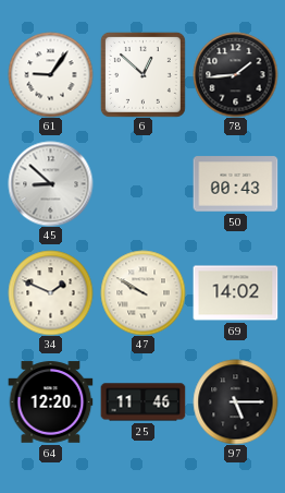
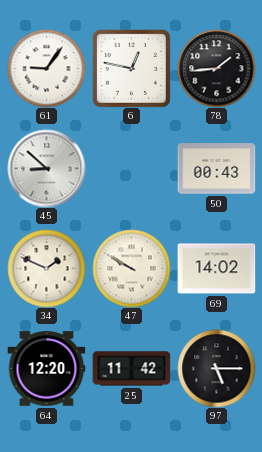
6: 12:52 -> 12:47
25: 11:46 -> 11:42
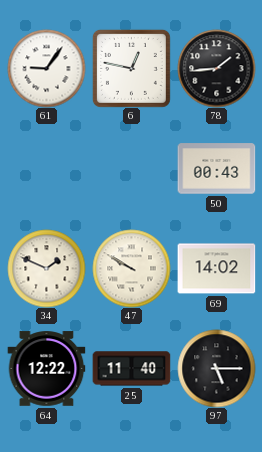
45: 8:52 -> none
64: 12:20 -> 12:22
25: 11:42 -> 11:40
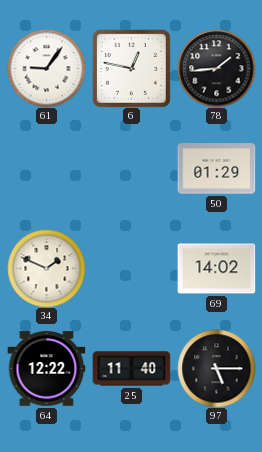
50: 00:43 -> 01:29
47: 9:50 -> none
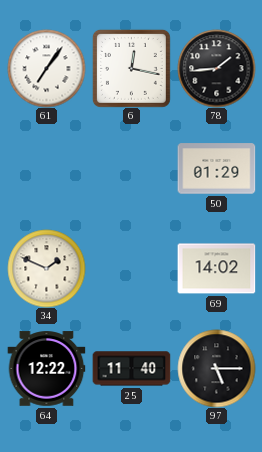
61: 9:06 -> 7:06
6: 12:47 -> 12:17
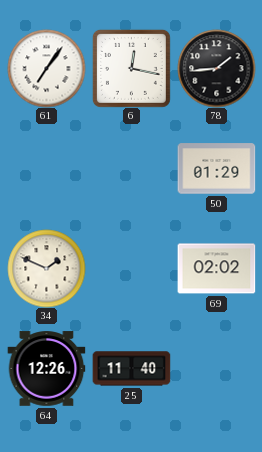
69: 14:02 -> 02:02
64: 12:22 -> 12:26
97: 5:15 -> none
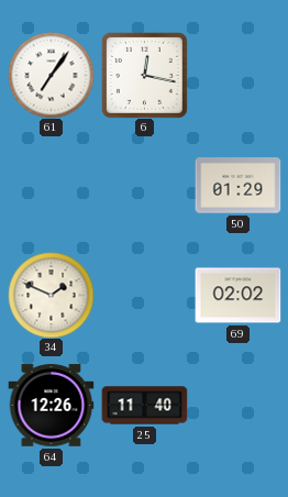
78: 1:44 -> none
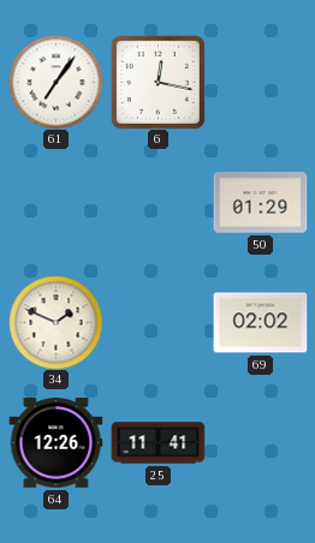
25: 11:40 -> 11:41
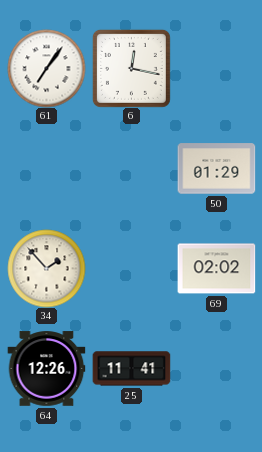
34: 1:49 -> 1:53
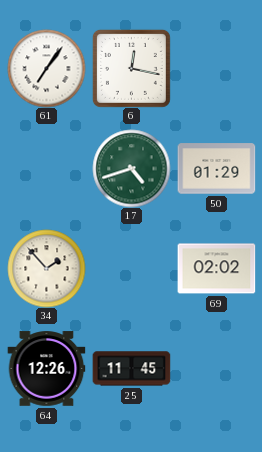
17: none -> 4:42
25: 11:41 -> 11:45
